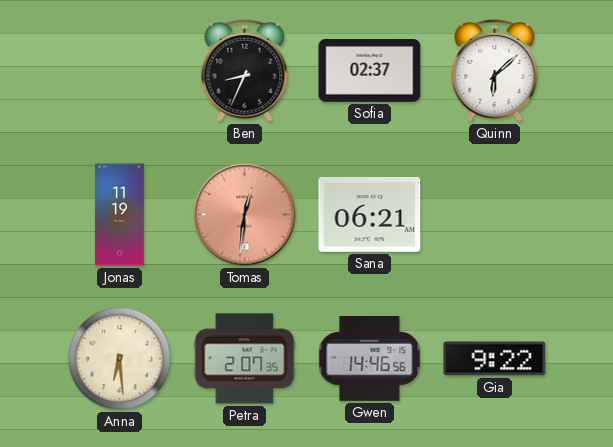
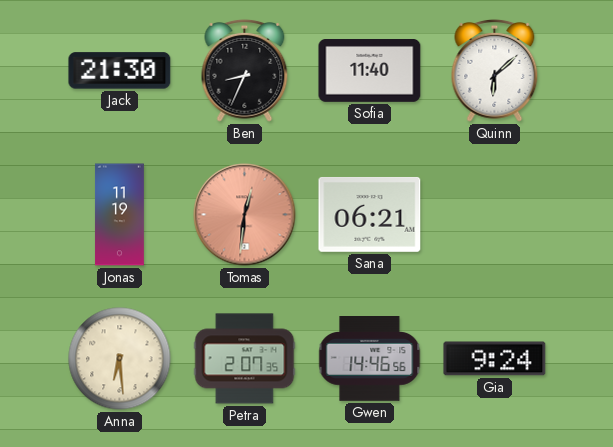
Jack: none -> 21:30
Sofia: 02:37 -> 11:40
Gia: 9:22 -> 9:24
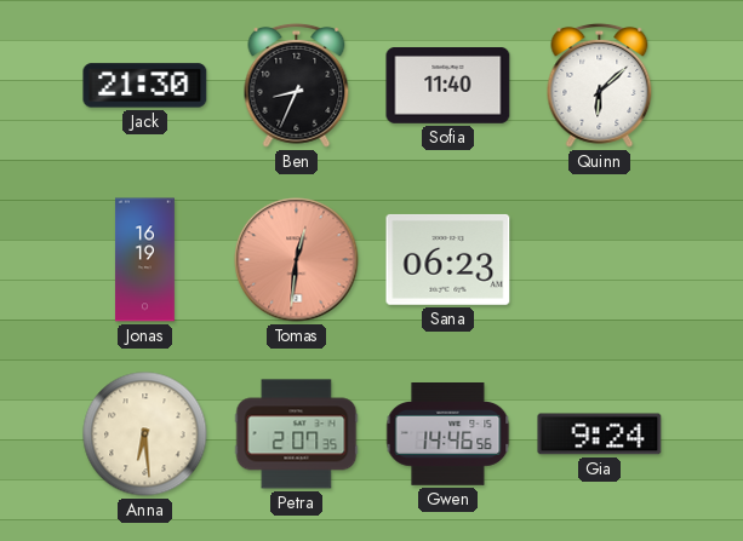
Jonas: 11:19 -> 16:19
Sana: 06:21 -> 06:23
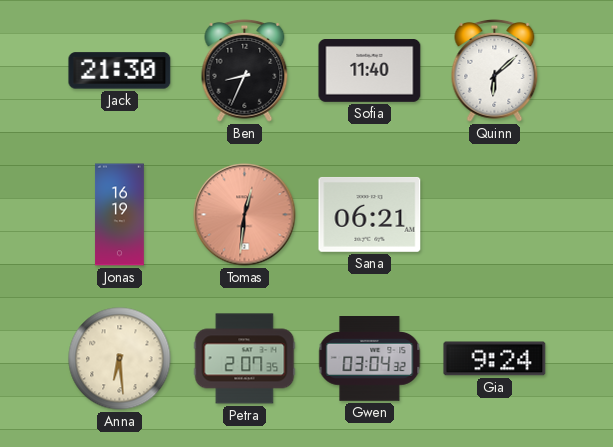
Sana: 06:23 -> 06:21
Gwen: 14:46 -> 03:04
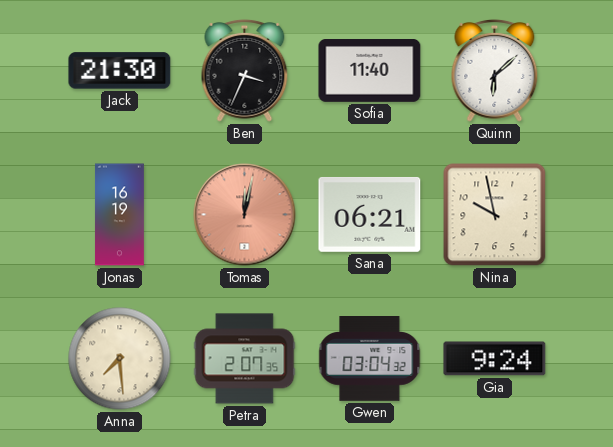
Ben: 8:34 -> 3:34
Tomas: 12:31 -> 12:02
Nina: none -> 9:58
Anna: 6:29 -> 7:29
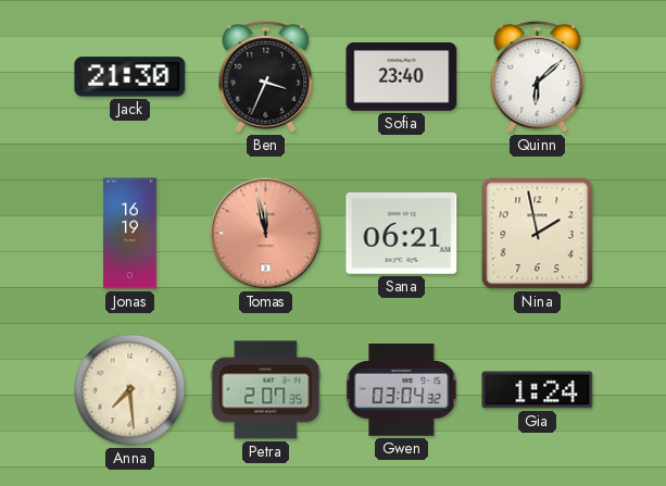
Sofia: 11:40 -> 23:40
Tomas: 12:02 -> 11:58
Nina: 9:58 -> 1:58
Gia: 9:24 -> 1:24
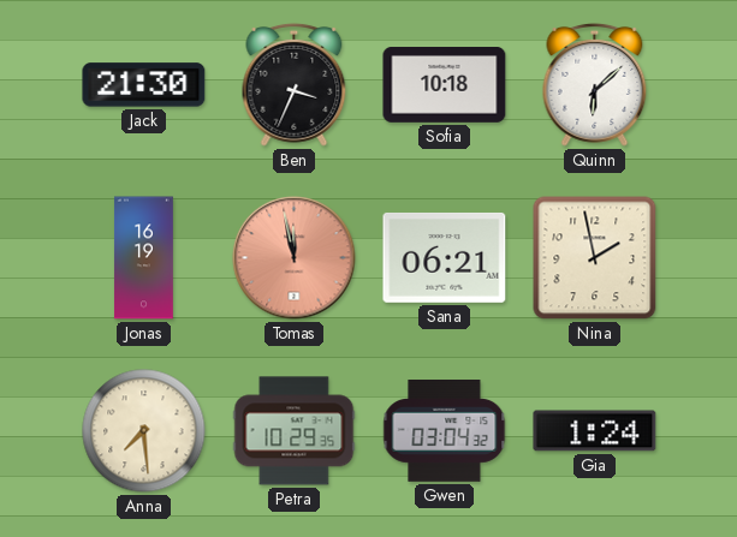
Sofia: 23:40 -> 10:18
Petra: 2:07 -> 10:29
